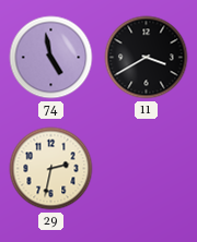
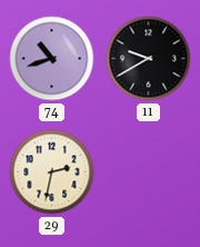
74: 4:58 -> 10:42
11: 3:40 -> 9:40
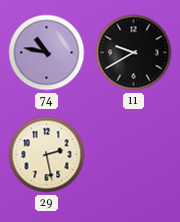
74: 10:42 -> 10:47
29: 2:32 -> 2:28
